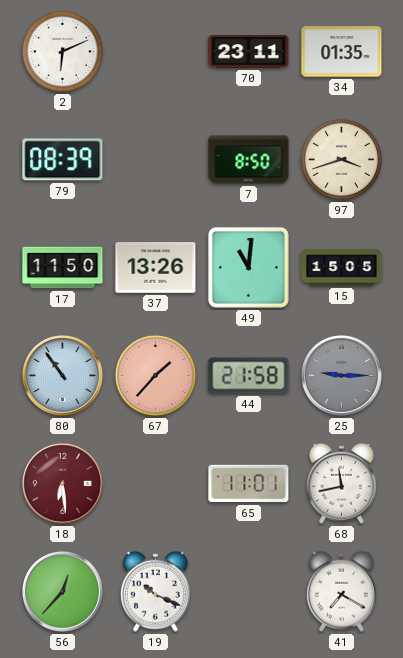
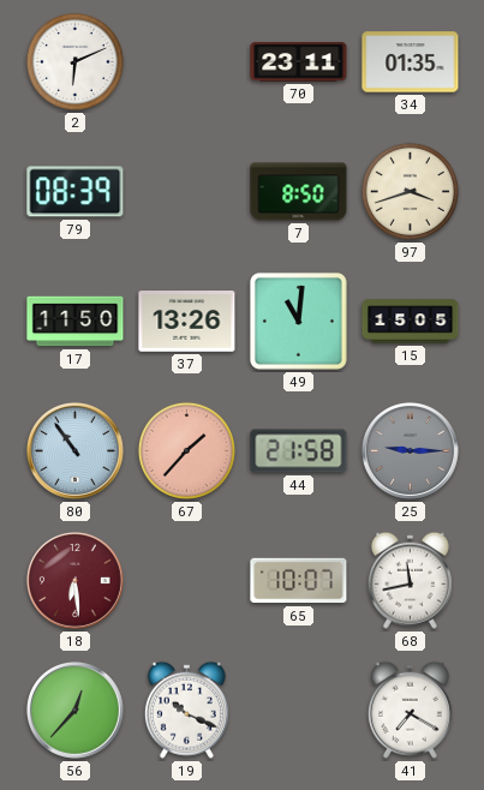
65: 11:01 -> 10:07
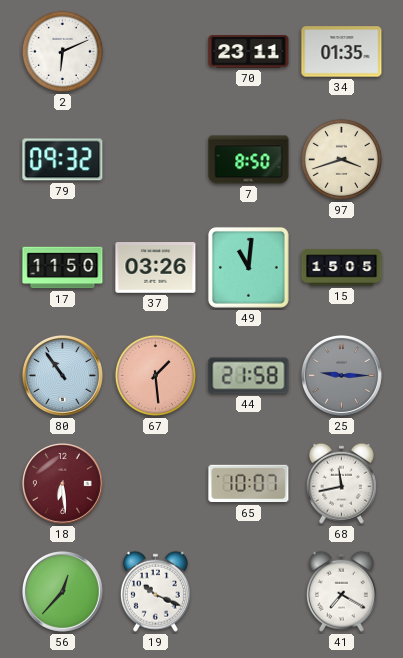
79: 08:39 -> 09:32
37: 13:26 -> 03:26
67: 1:37 -> 1:29
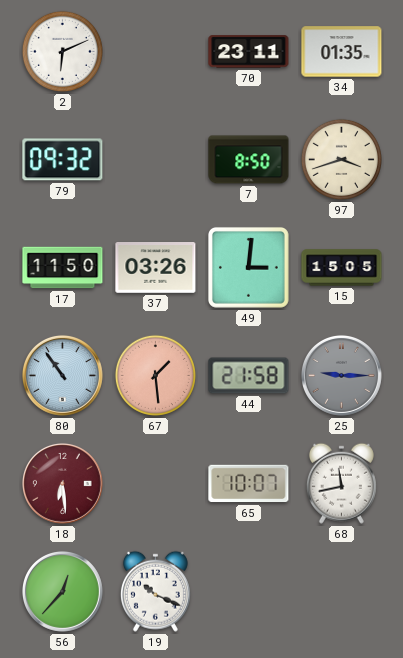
49: 11:01 -> 3:01
41: 7:20 -> none
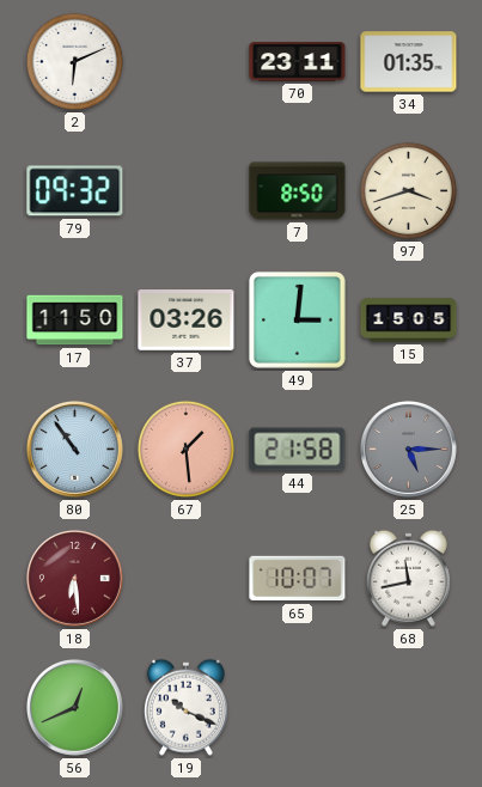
25: 9:15 -> 5:15
56: 12:37 -> 12:41
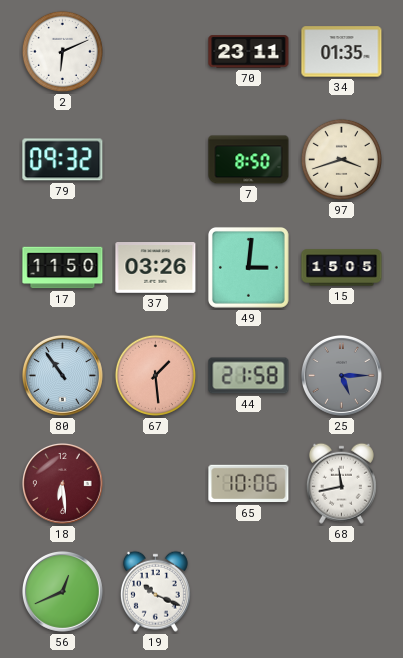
65: 10:07 -> 10:06
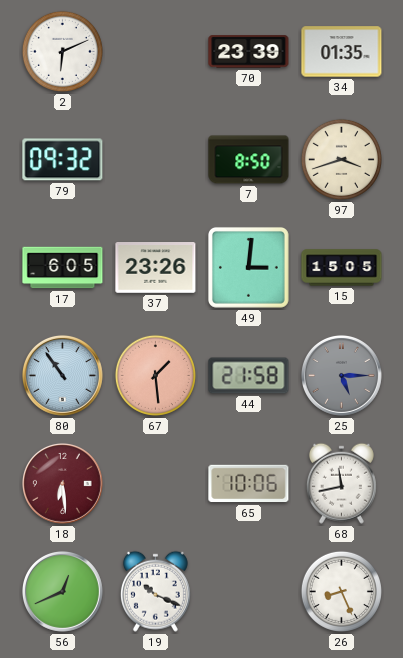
70: 23:11 -> 23:39
17: 11:50 -> 6:05
37: 03:26 -> 23:26
26: none -> 8:26
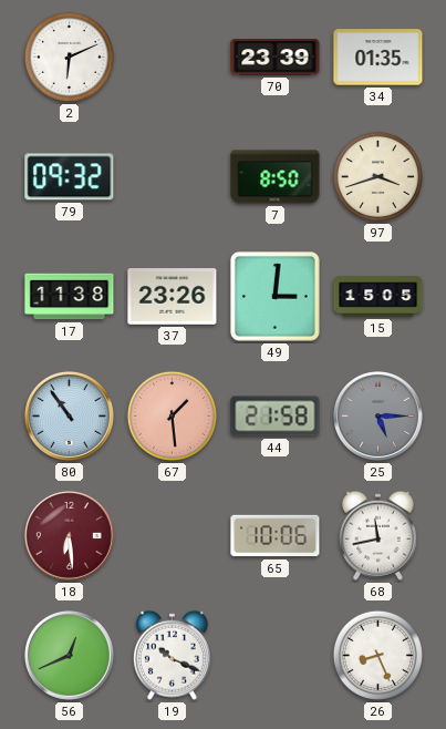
17: 6:05 -> 11:38
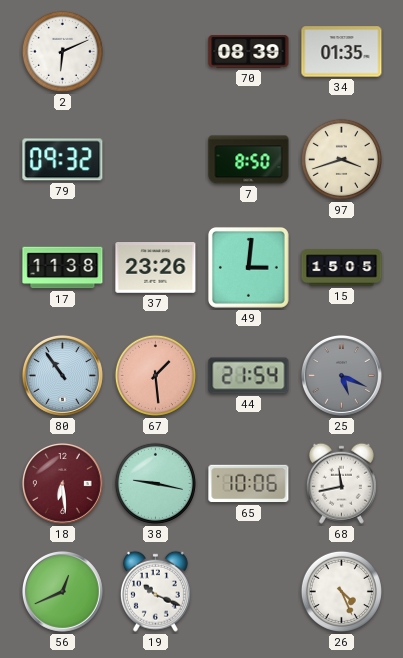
70: 23:39 -> 08:39
44: 21:58 -> 21:54
25: 5:15 -> 5:19
38: none -> 9:17
26: 8:26 -> 4:26
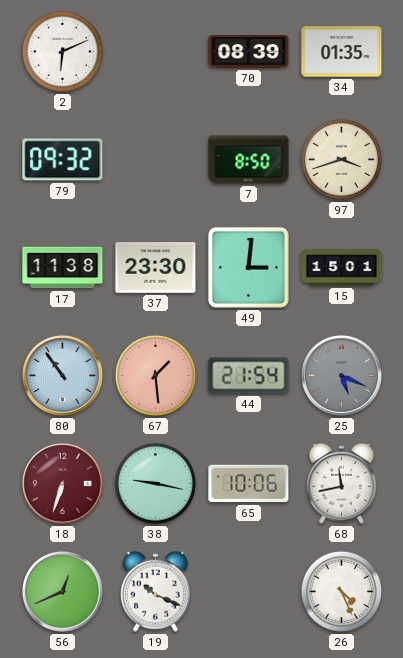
37: 23:26 -> 23:30
15: 15:05 -> 15:01
18: 6:29 -> 6:33
